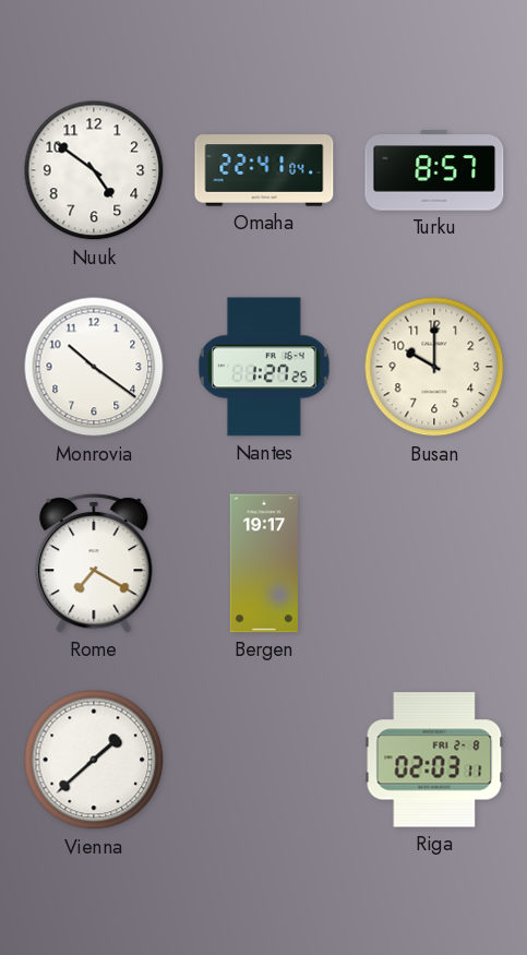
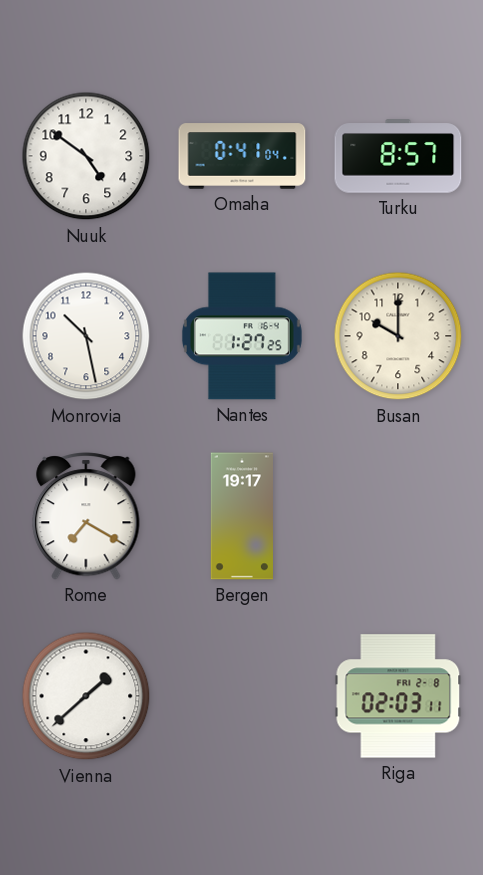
Omaha: 22:41 -> 0:41
Monrovia: 10:21 -> 10:28
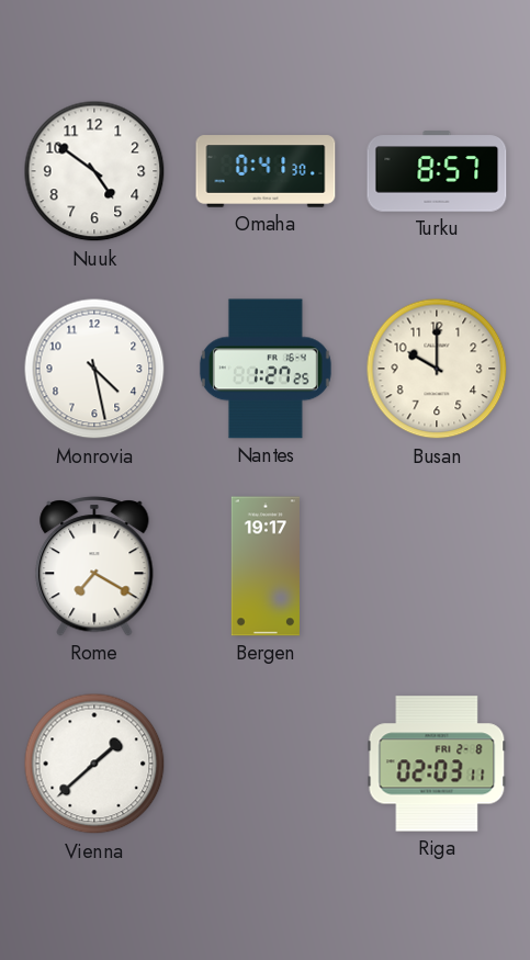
Omaha: 0:41:04 -> 0:41:30
Monrovia: 10:28 -> 4:28
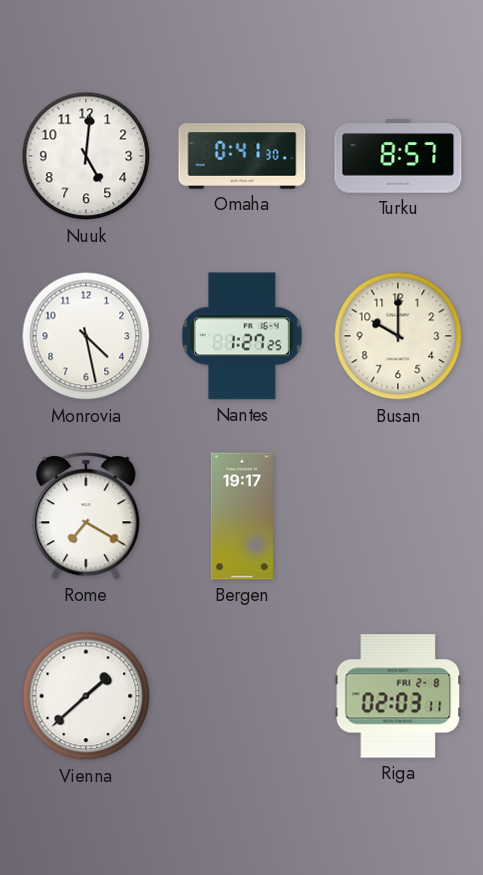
Nuuk: 4:51 -> 5:01
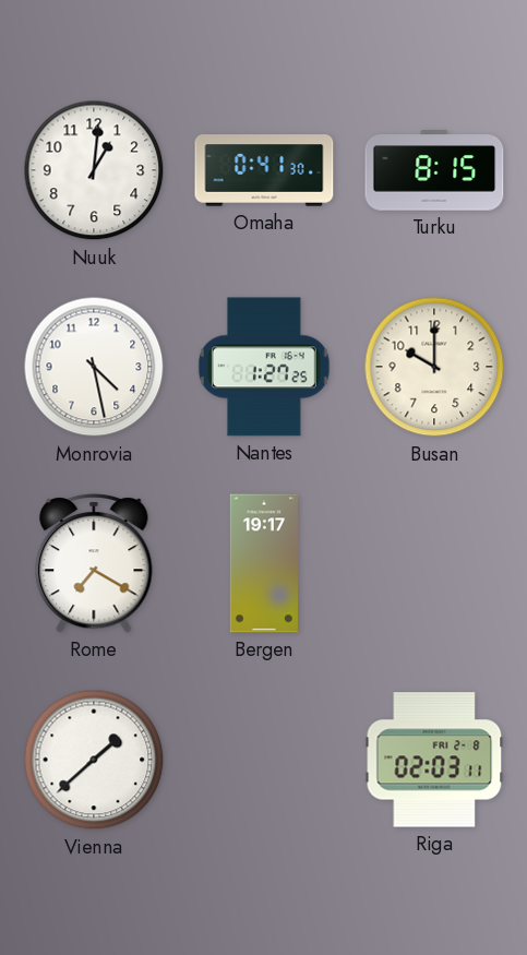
Nuuk: 5:01 -> 1:01
Turku: 8:57 -> 8:15
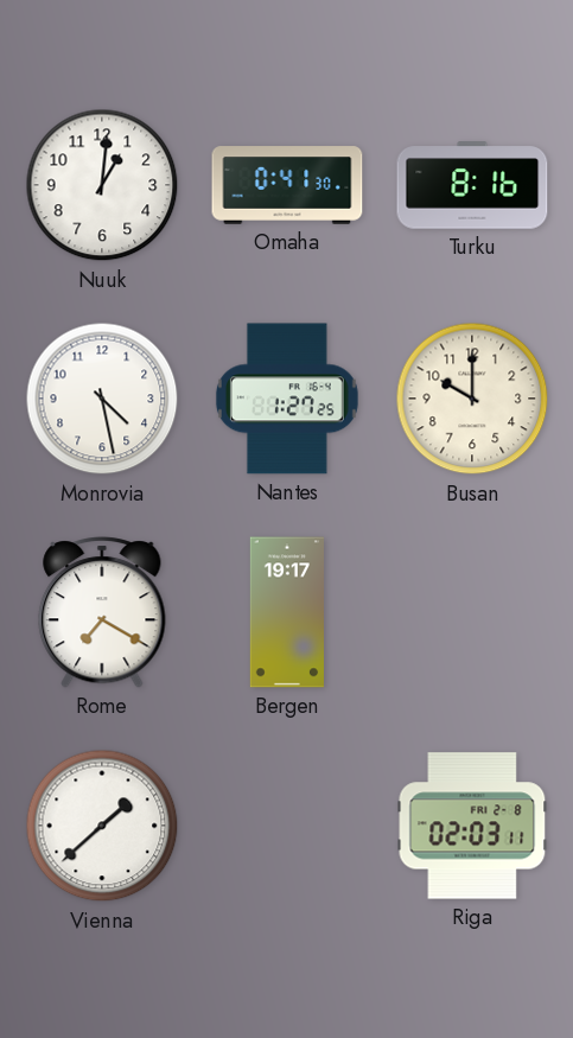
Turku: 8:15 -> 8:16
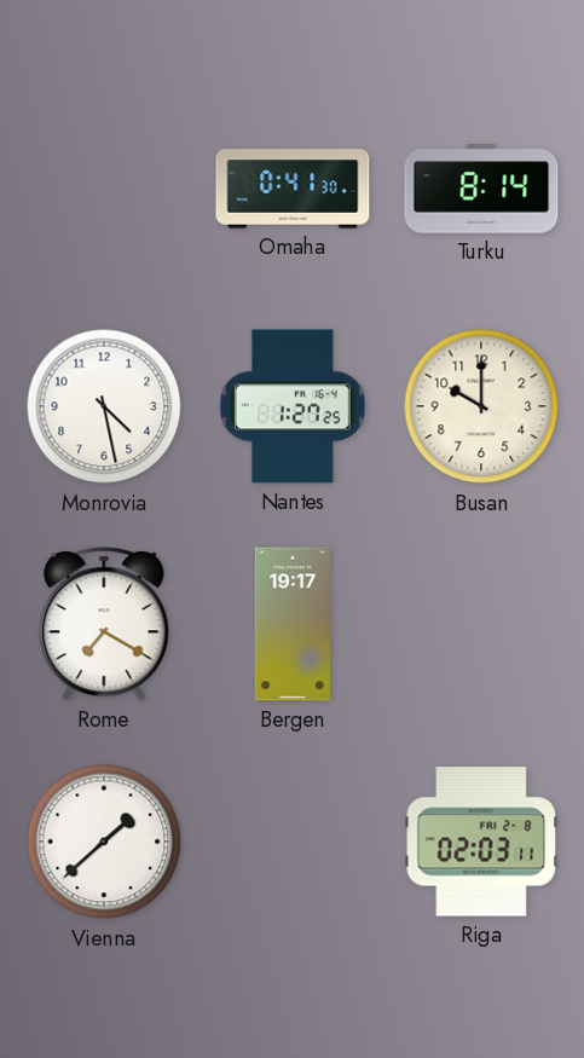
Nuuk: 1:01 -> none
Turku: 8:16 -> 8:14
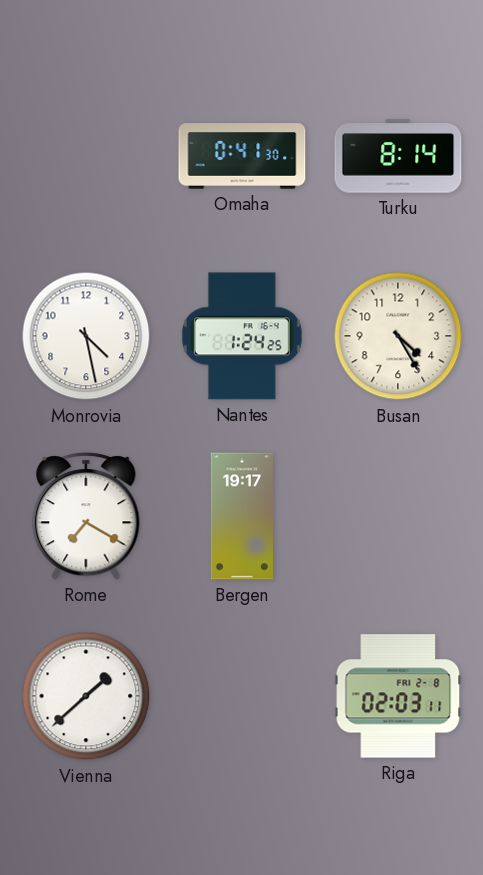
Nantes: 1:27 -> 1:24
Busan: 10:00 -> 4:25
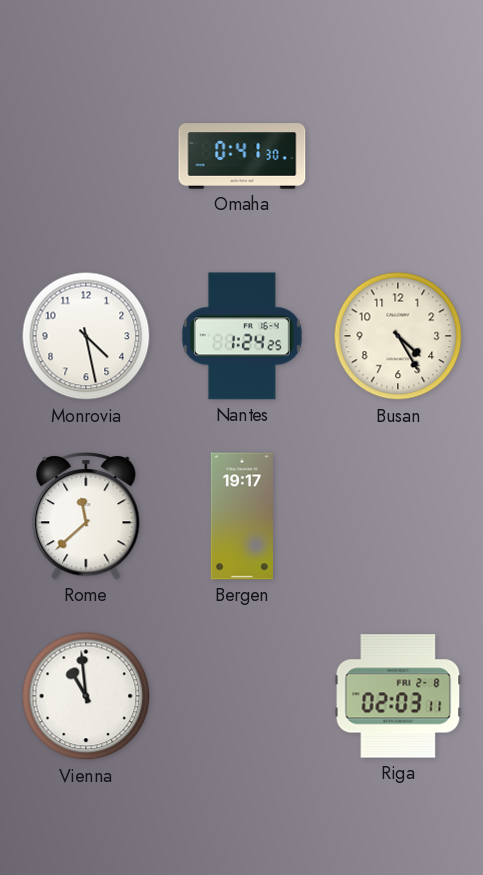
Turku: 8:14 -> none
Rome: 7:20 -> 11:38
Vienna: 1:38 -> 10:59
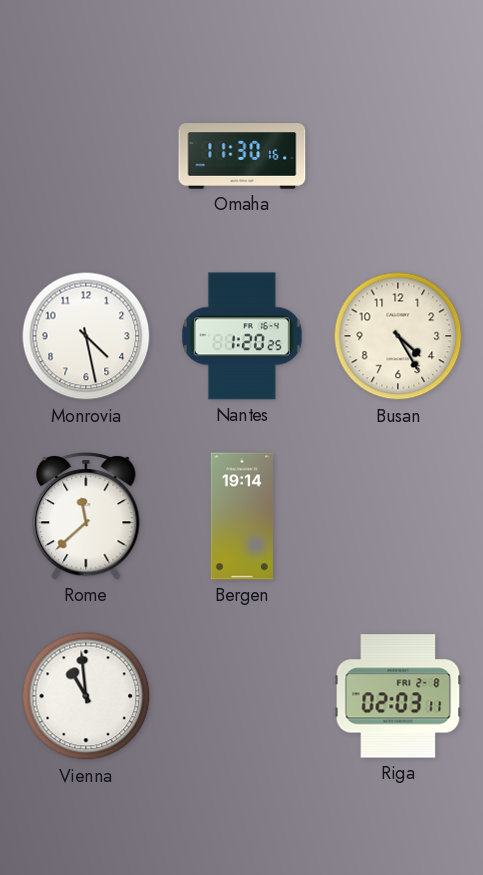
Omaha: 0:41 -> 11:30
Nantes: 1:24 -> 1:20
Bergen: 19:17 -> 19:14
